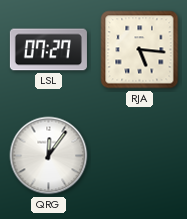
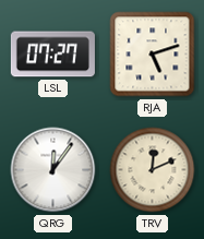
RJA: 5:16 -> 5:12
TRV: none -> 12:11
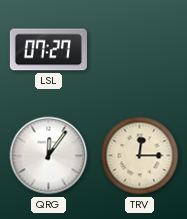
RJA: 5:12 -> none
TRV: 12:11 -> 12:15
